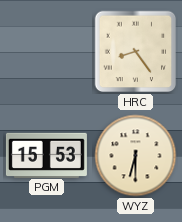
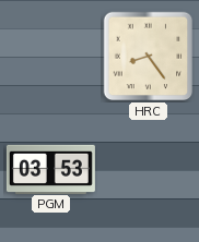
PGM: 15:53 -> 03:53
WYZ: 6:30 -> none
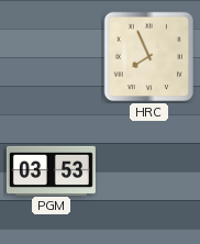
HRC: 8:24 -> 7:56
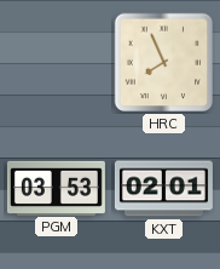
KXT: none -> 02:01
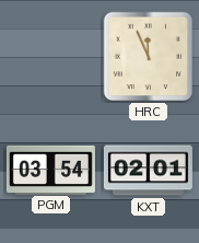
HRC: 7:56 -> 11:56
PGM: 03:53 -> 03:54
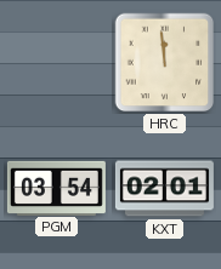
HRC: 11:56 -> 11:59
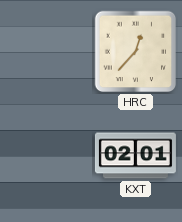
HRC: 11:59 -> 12:37
PGM: 03:54 -> none
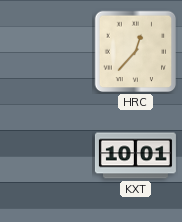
KXT: 02:01 -> 10:01
